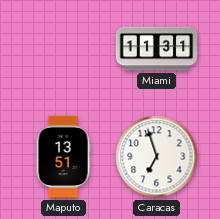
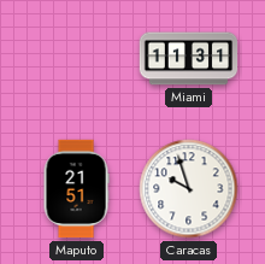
Maputo: 13:51 -> 21:51
Caracas: 6:57 -> 9:57
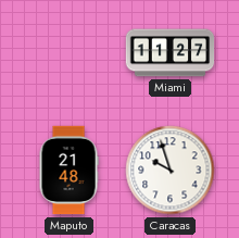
Miami: 11:31 -> 11:27
Maputo: 21:51 -> 21:48
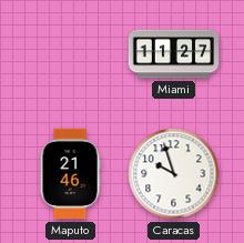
Maputo: 21:48 -> 21:46
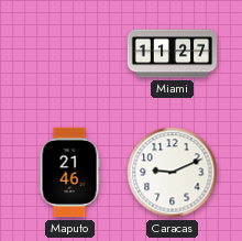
Caracas: 9:57 -> 9:11
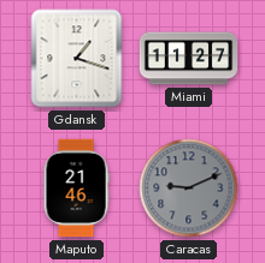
Gdansk: none -> 1:18
Caracas dial: white -> grey
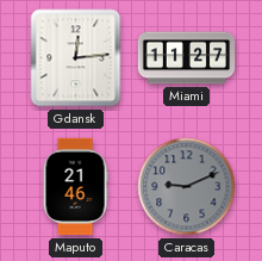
Gdansk: 1:18 -> 12:14
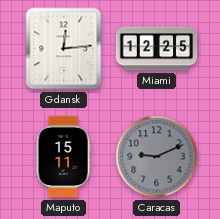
Miami: 11:27 -> 12:25
Maputo: 21:46 -> 15:11
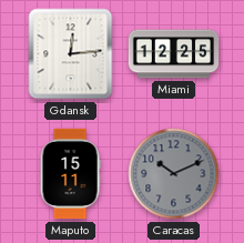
Caracas: 9:11 -> 10:11
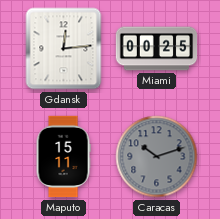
Miami: 12:25 -> 00:25
Caracas: 10:11 -> 10:12
